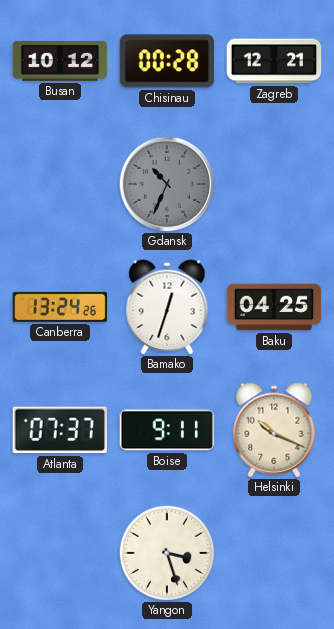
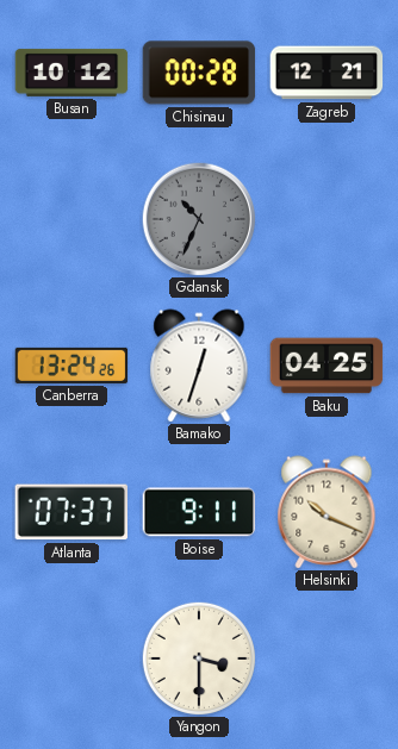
Yangon: 3:27 -> 3:30
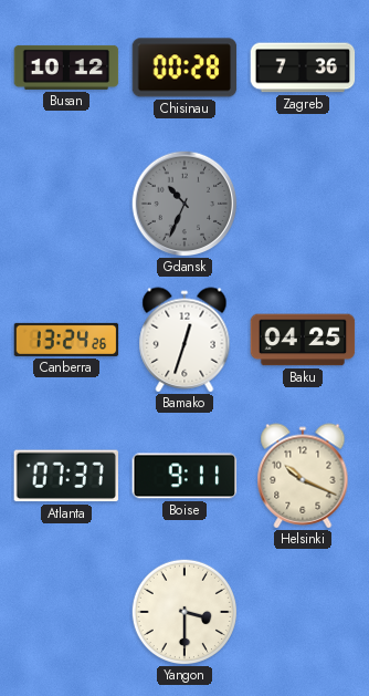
Zagreb: 12:21 -> 7:36
